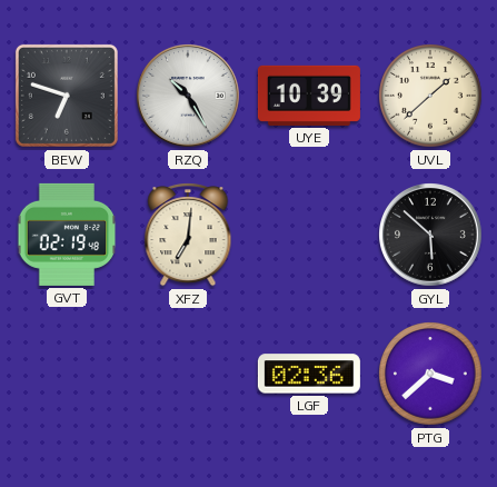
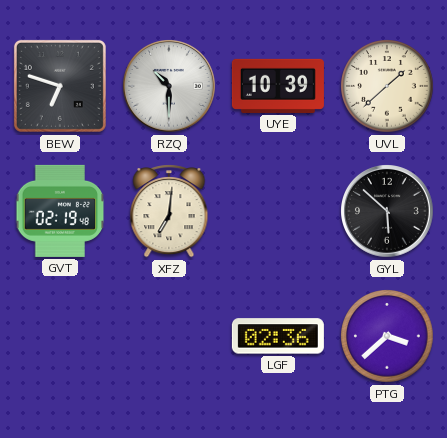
RZQ: 10:25 -> 10:30
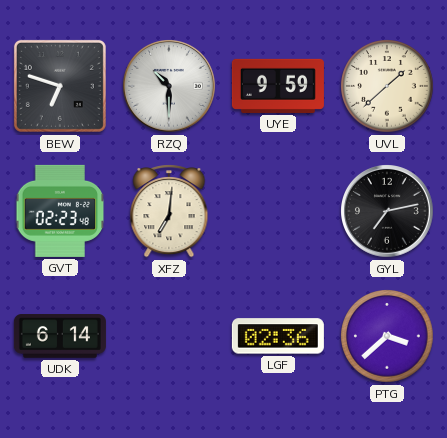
UYE: 10:39 -> 9:59
GVT: 02:19 -> 02:23
GYL: 5:52 -> 7:13
UDK: none -> 6:14
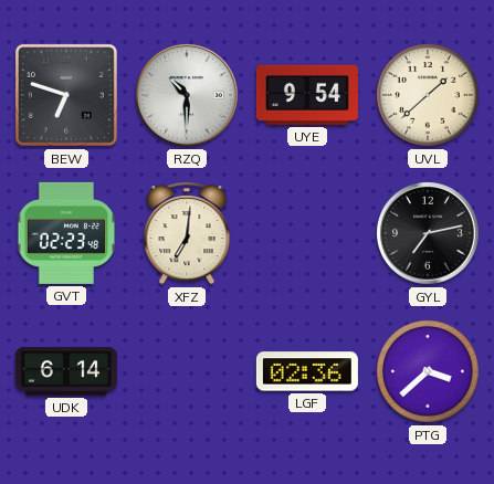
UYE: 9:59 -> 9:54
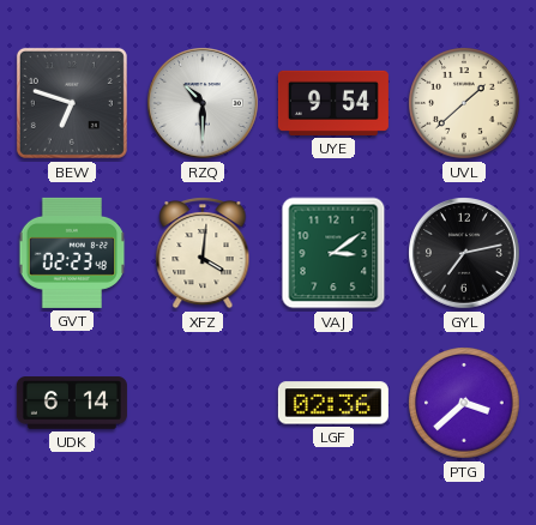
XFZ: 7:01 -> 4:01
VAJ: none -> 3:09
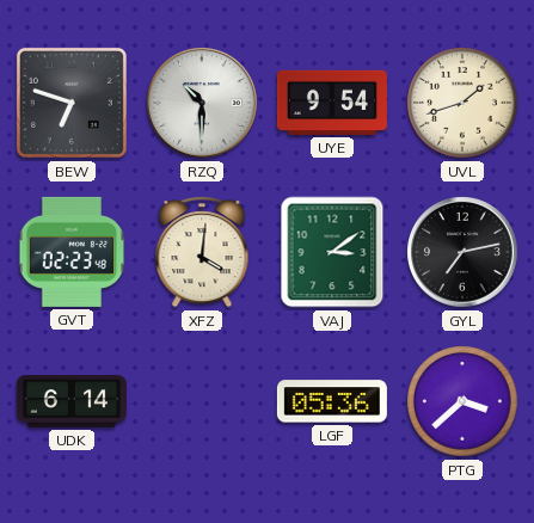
UVL: 1:38 -> 1:42
LGF: 02:36 -> 05:36
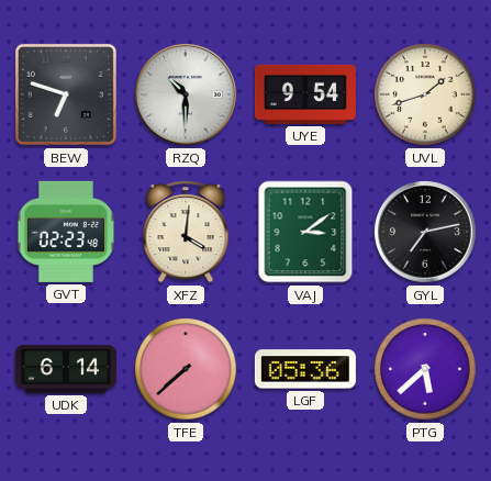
TFE: none -> 7:38
PTG: 3:38 -> 5:38
